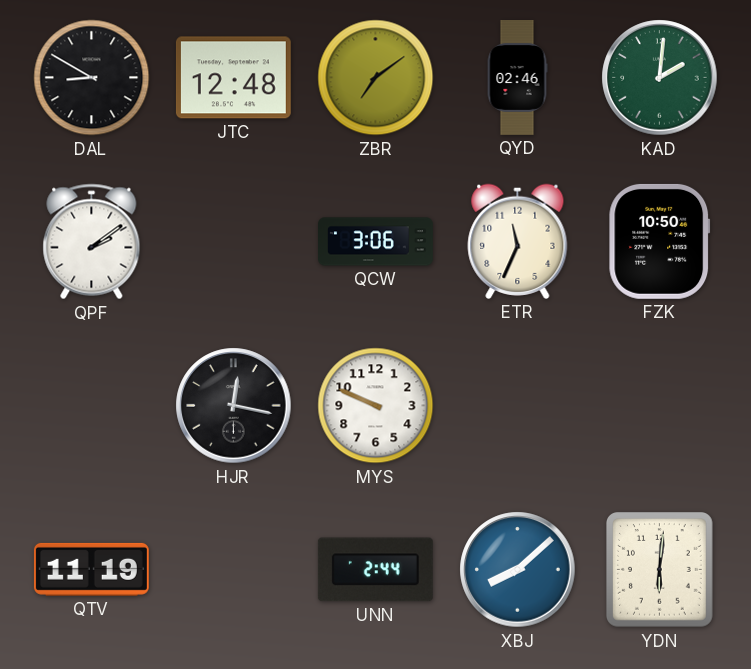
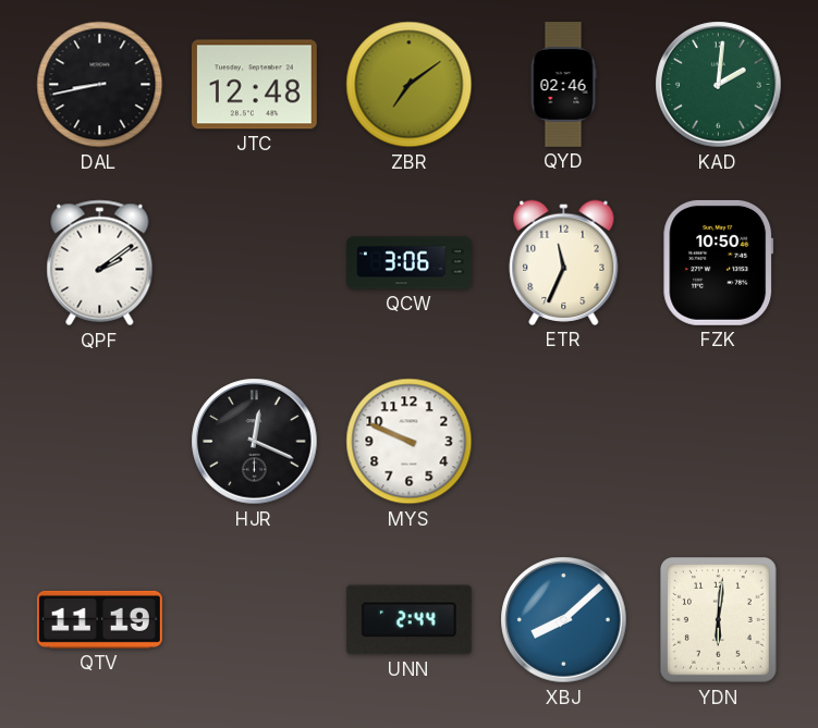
DAL: 8:50 -> 8:43
HJR: 12:17 -> 12:19
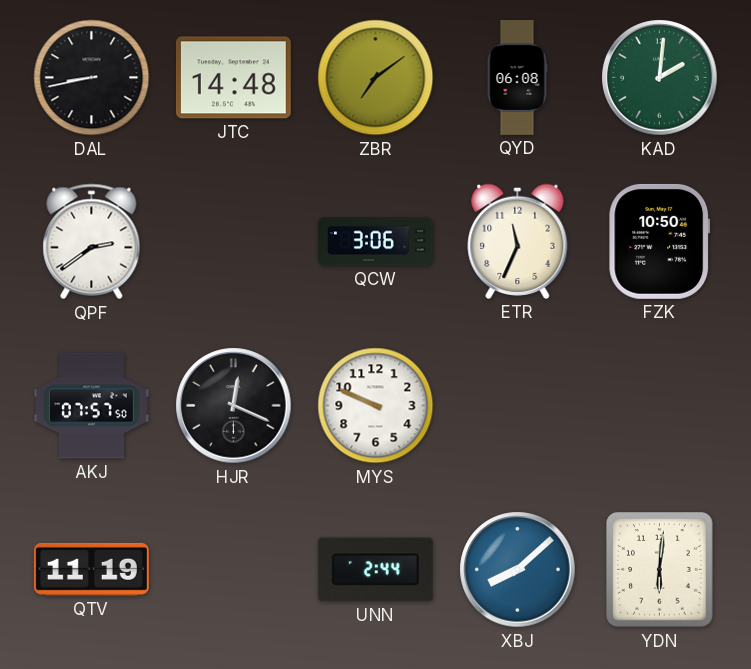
JTC: 12:48 -> 14:48
QYD: 02:46 -> 06:08
QPF: 2:09 -> 2:39
AKJ: none -> 07:57
